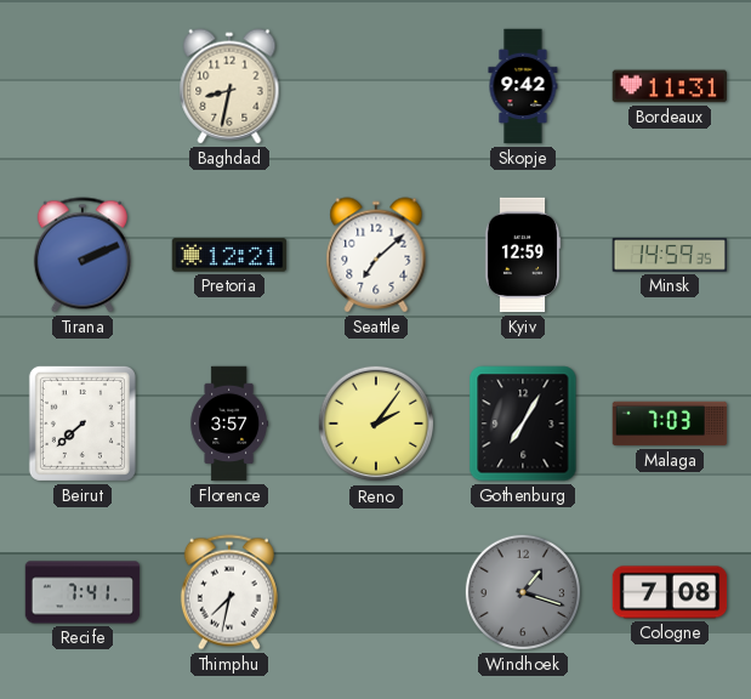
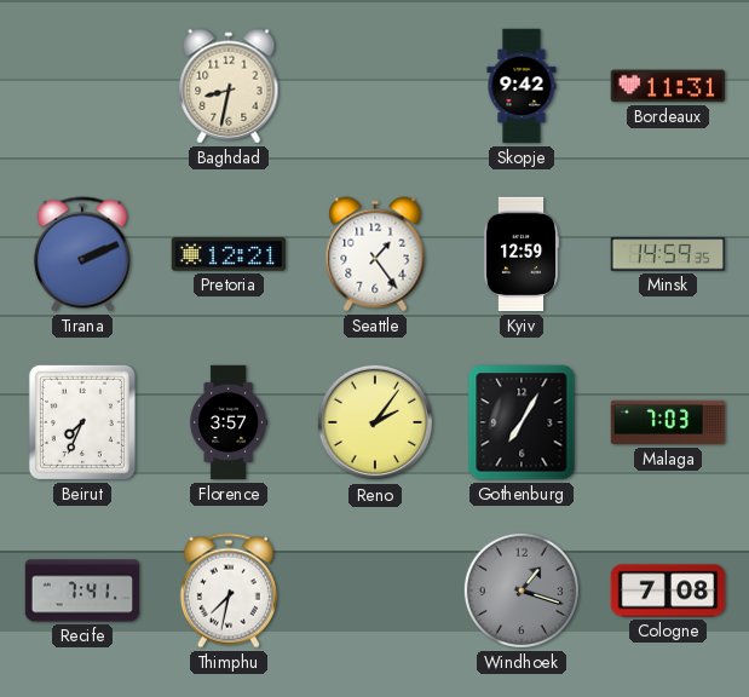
Seattle: 7:08 -> 1:24
Beirut: 7:38 -> 7:34
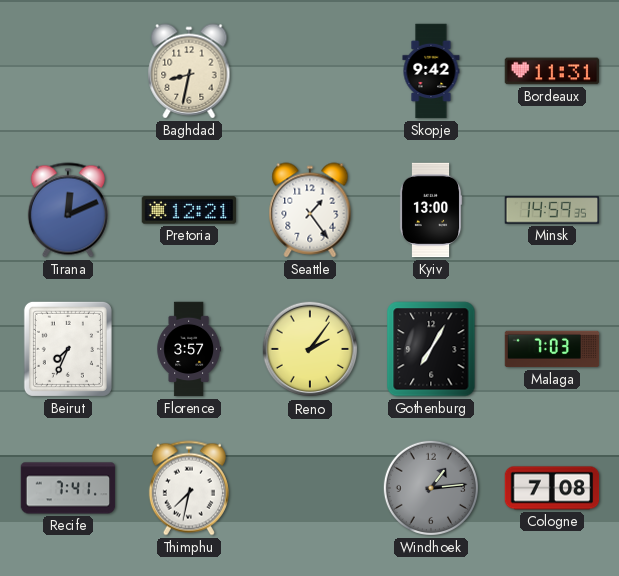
Tirana: 2:11 -> 12:11
Kyiv: 12:59 -> 13:00
Windhoek: 1:18 -> 1:14
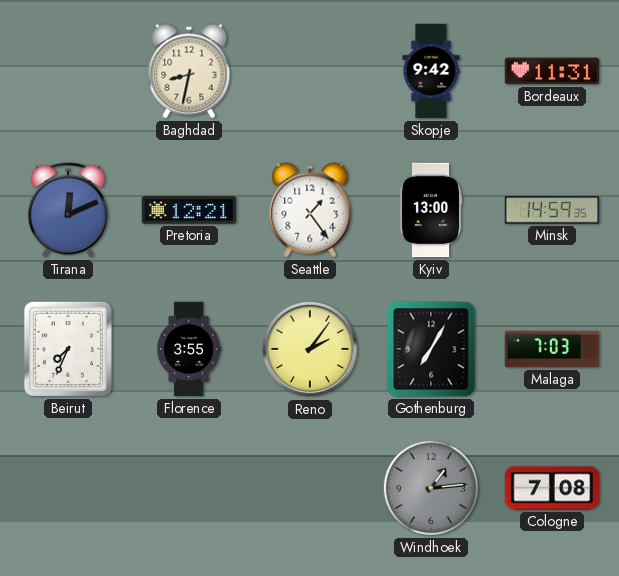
Florence: 3:57 -> 3:55
Recife: 7:41 -> none
Thimphu: 7:32 -> none
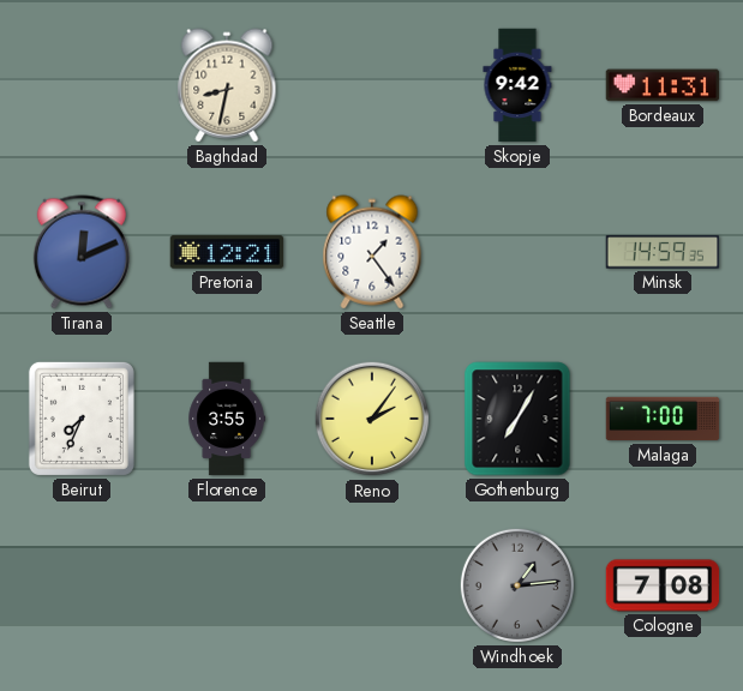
Kyiv: 13:00 -> none
Malaga: 7:03 -> 7:00
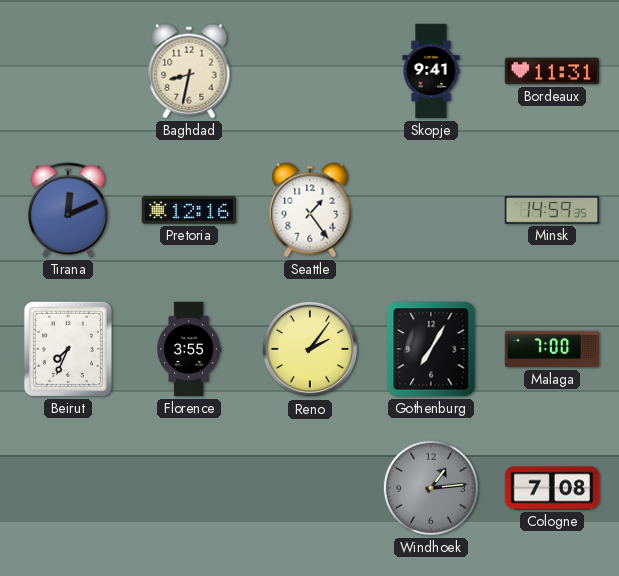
Skopje: 9:42 -> 9:41
Pretoria: 12:21 -> 12:16
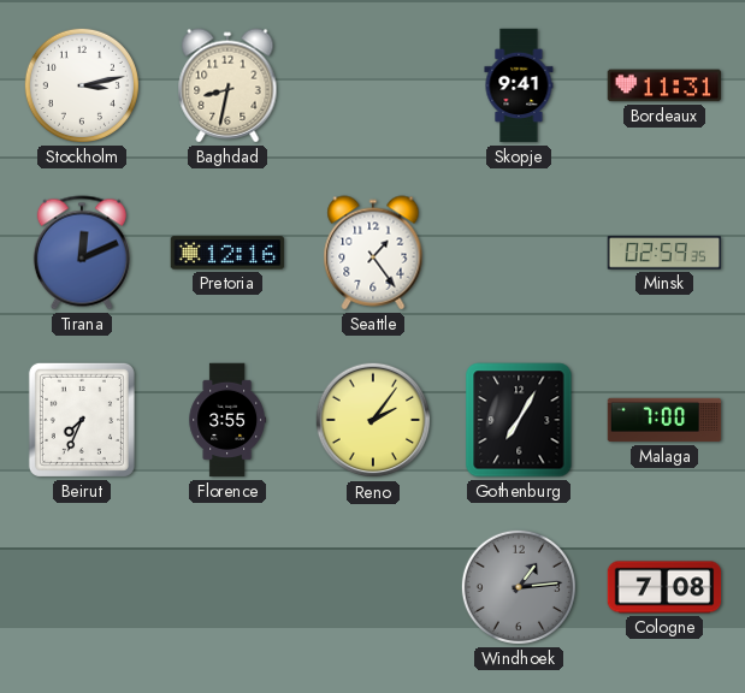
Stockholm: none -> 3:13
Minsk: 14:59 -> 02:59
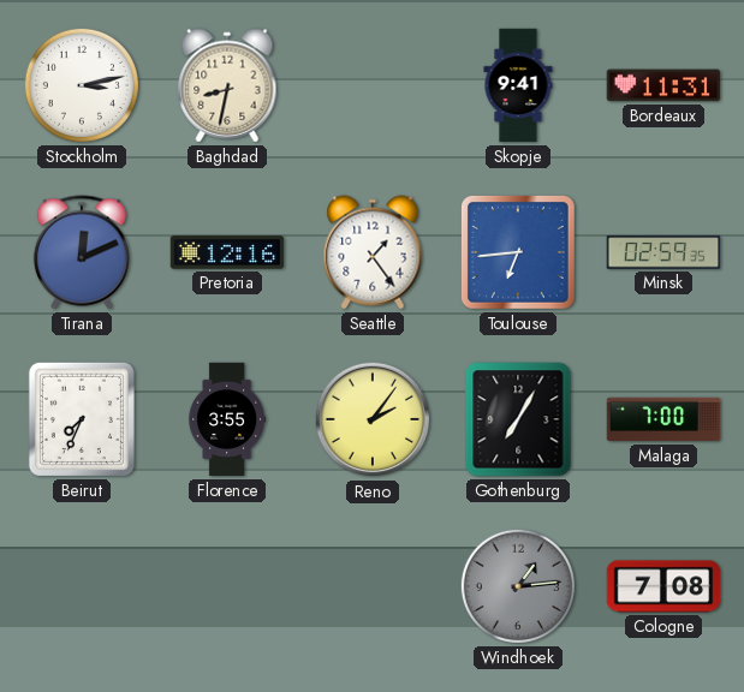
Toulouse: none -> 6:44
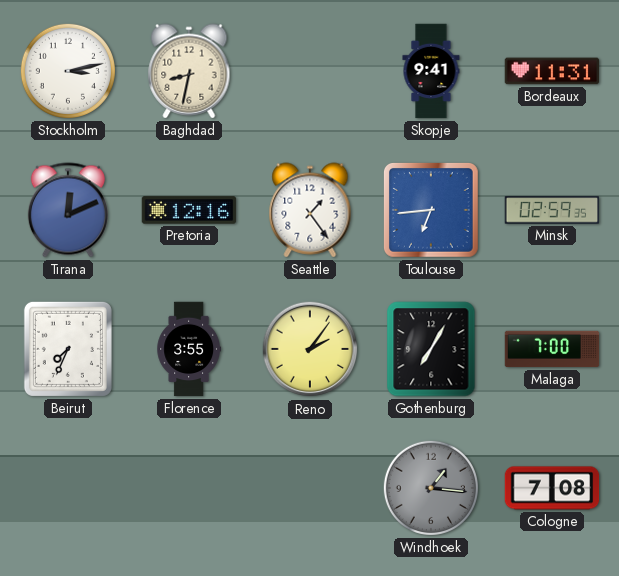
Windhoek: 1:14 -> 1:16
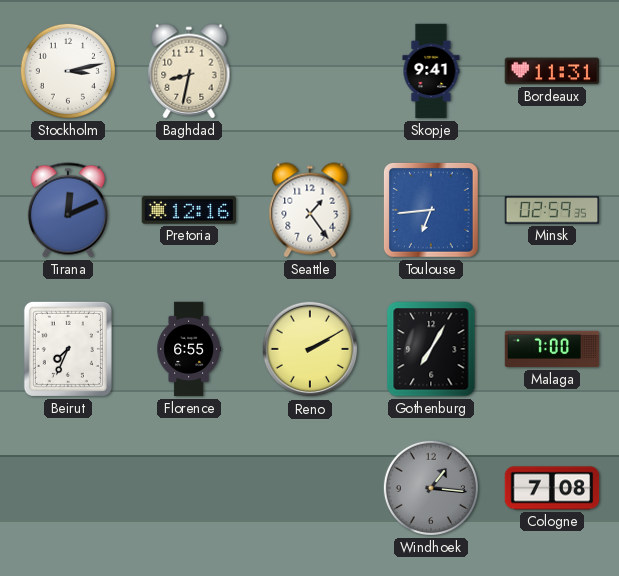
Florence: 3:55 -> 6:55
Reno: 2:06 -> 2:10
